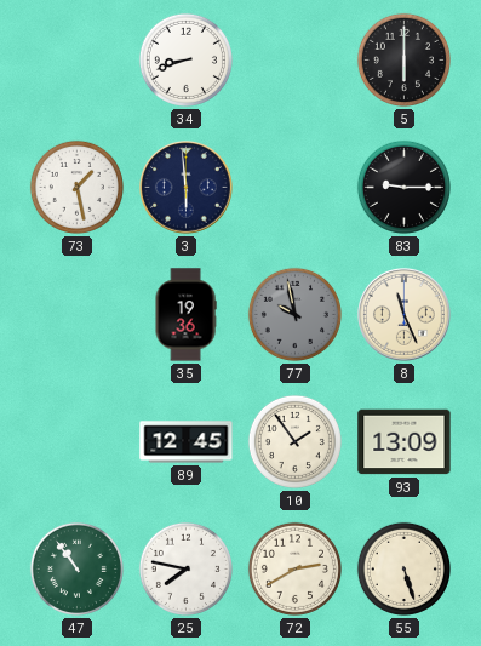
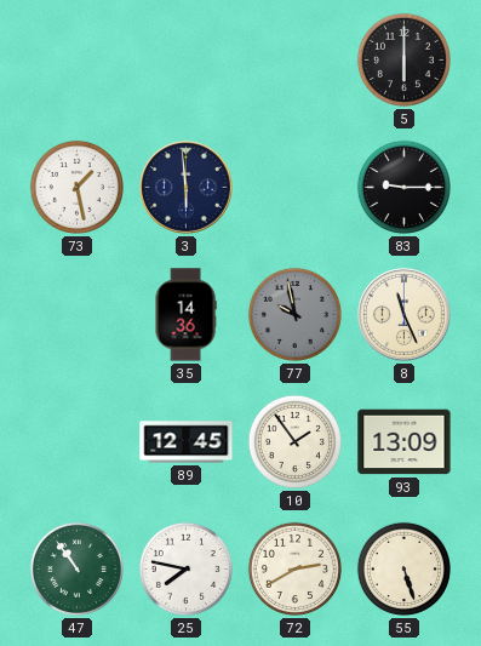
34: 8:42 -> none
35: 19:36 -> 14:36
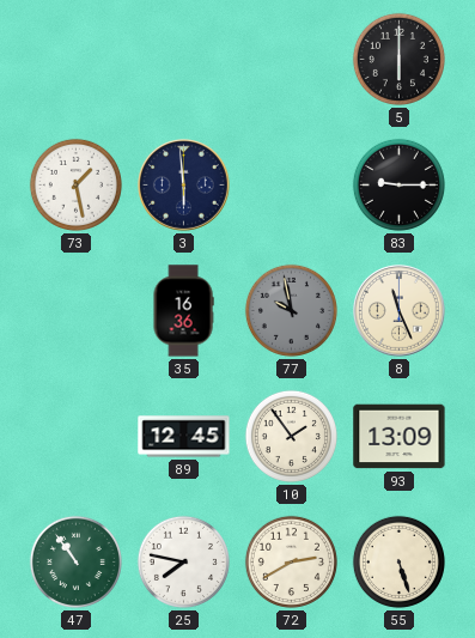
35: 14:36 -> 16:36
